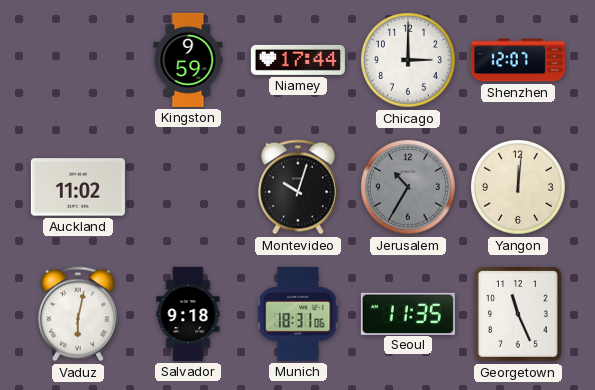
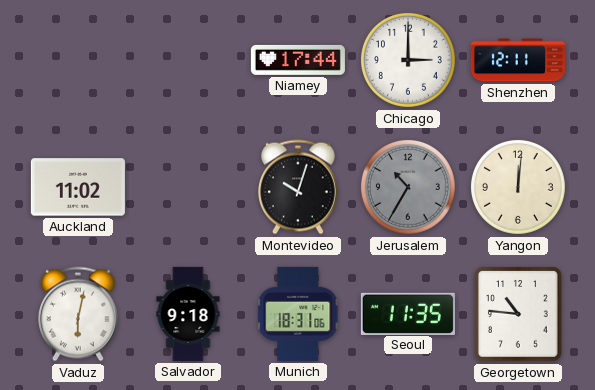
Kingston: 9:59 -> none
Shenzhen: 12:07 -> 12:11
Georgetown: 11:26 -> 10:46
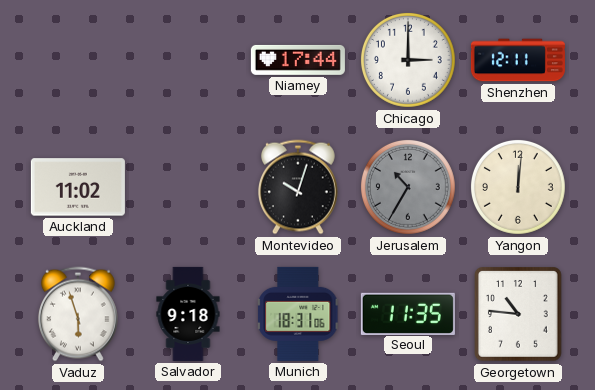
Vaduz: 6:02 -> 5:57
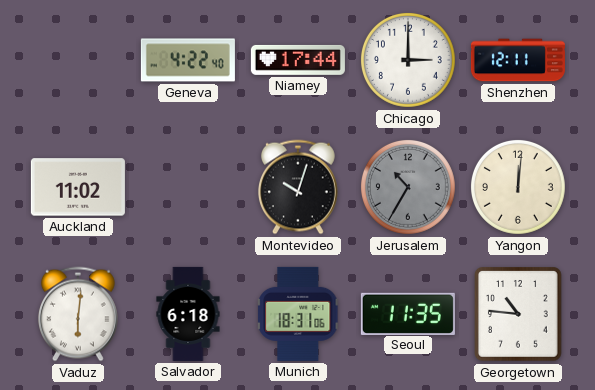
Geneva: none -> 4:22
Vaduz: 5:57 -> 6:01
Salvador: 9:18 -> 6:18
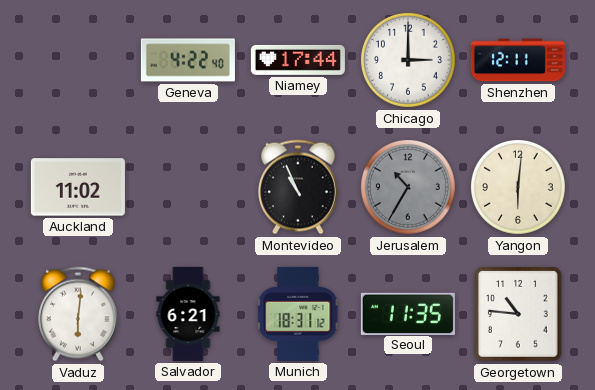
Montevideo: 10:03 -> 10:56
Yangon: 12:01 -> 6:01
Salvador: 6:18 -> 6:21
Munich: 18:31:06 -> 18:31:12
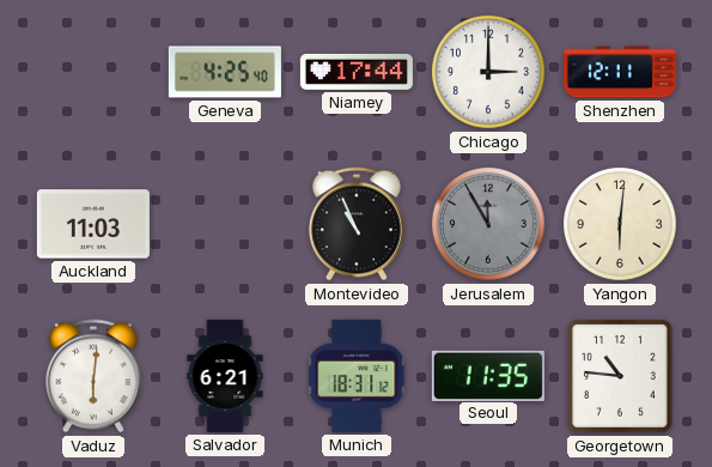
Geneva: 4:22 -> 4:25
Auckland: 11:02 -> 11:03
Jerusalem: 10:35 -> 11:55
